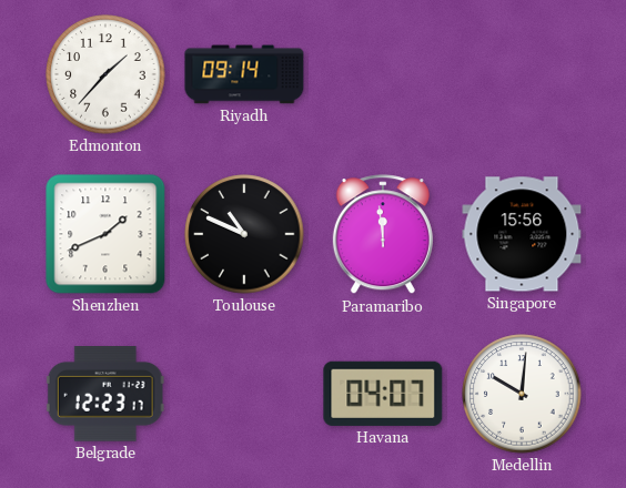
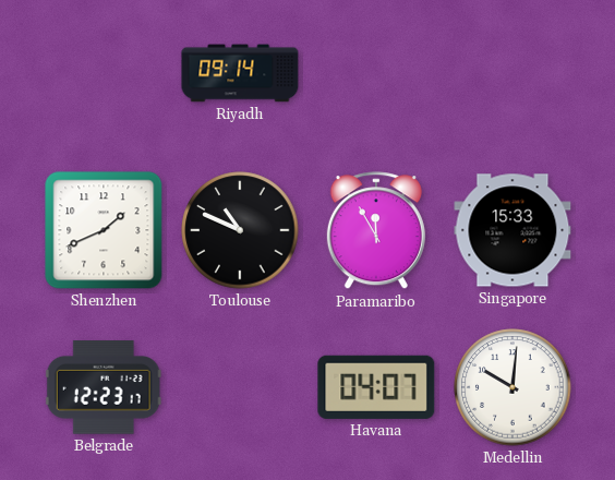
Edmonton: 1:37 -> none
Paramaribo: 11:59 -> 11:55
Singapore: 15:56 -> 15:33
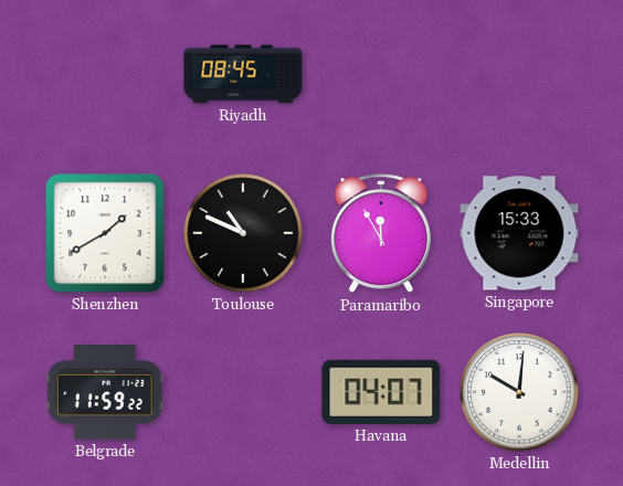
Riyadh: 09:14 -> 08:45
Shenzhen: 1:41 -> 1:40
Belgrade: 12:23 -> 11:59
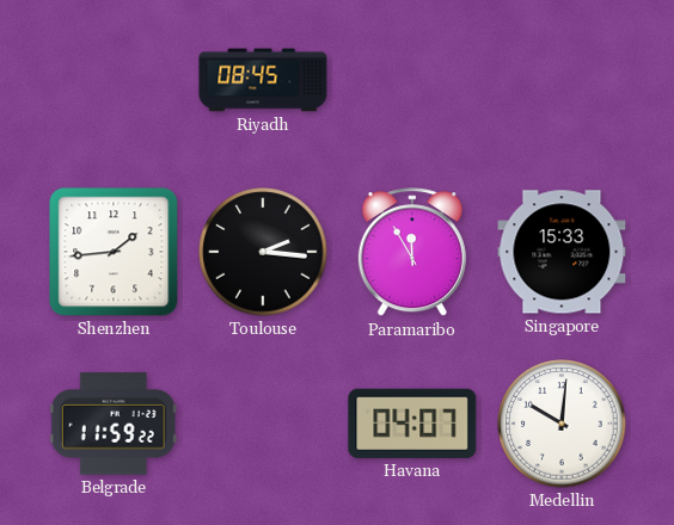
Shenzhen: 1:40 -> 1:44
Toulouse: 10:49 -> 2:16
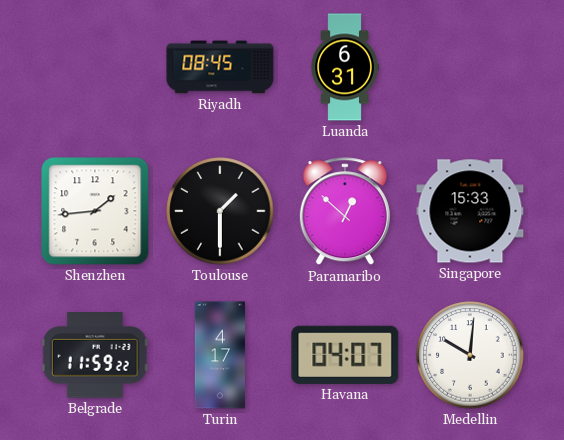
Luanda: none -> 6:31
Toulouse: 2:16 -> 1:30
Paramaribo: 11:55 -> 12:52
Turin: none -> 4:17
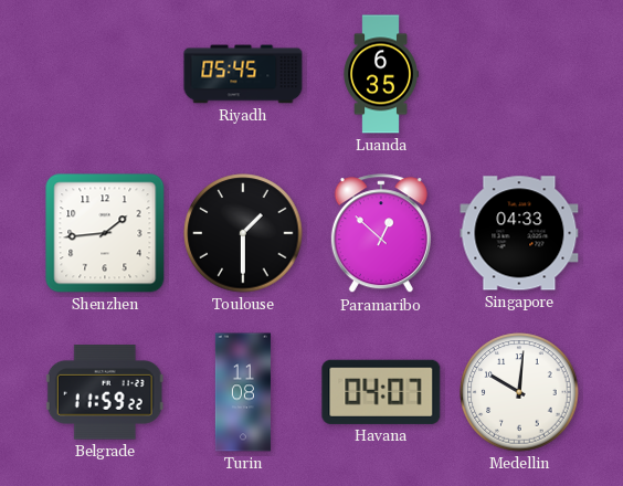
Riyadh: 08:45 -> 05:45
Luanda: 6:31 -> 6:35
Singapore: 15:33 -> 04:33
Turin: 4:17 -> 11:08
